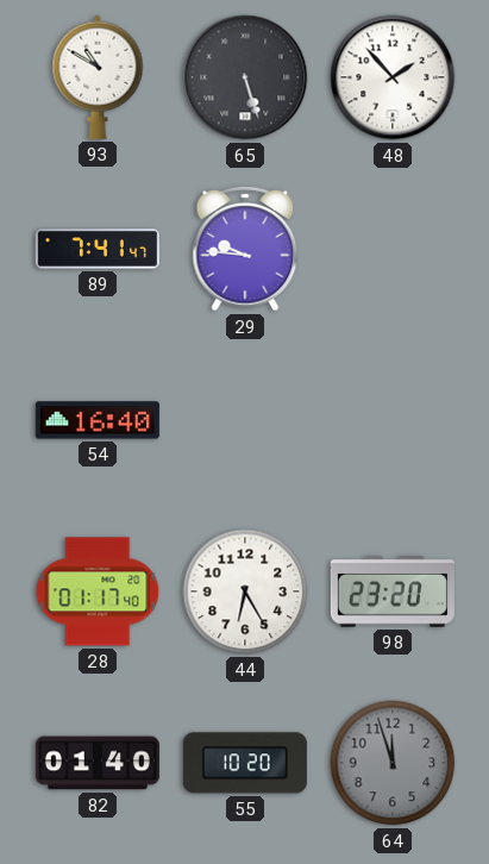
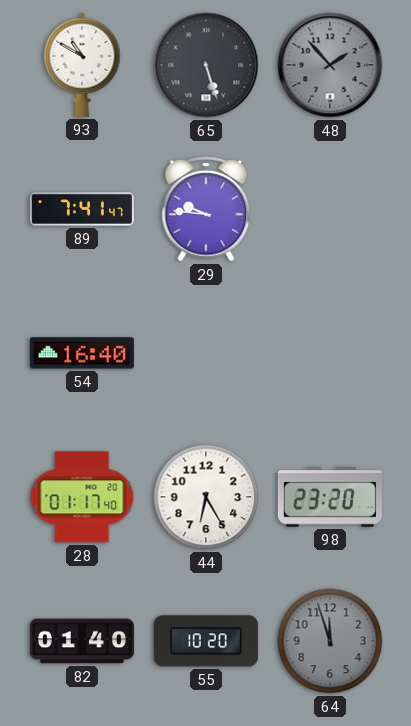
48 dial: white -> grey
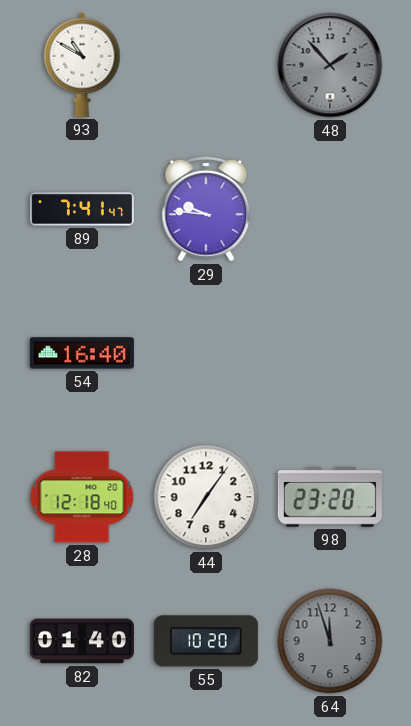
65: 5:27 -> none
28: 01:17 -> 12:18
44: 6:25 -> 7:06
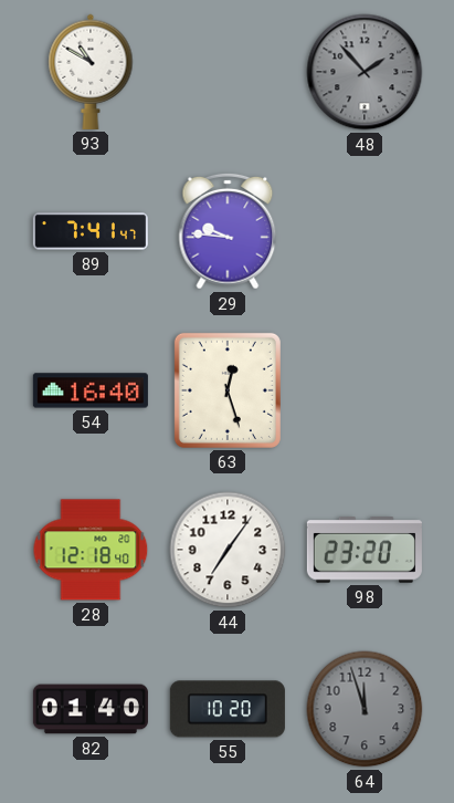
63: none -> 12:27
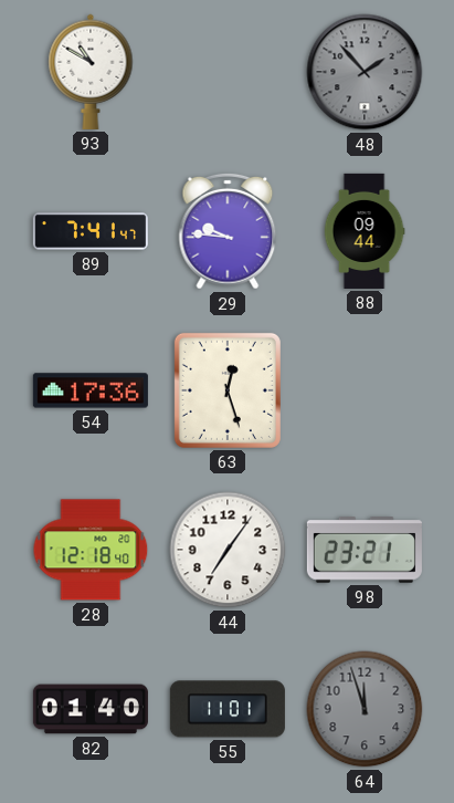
88: none -> 09:44
54: 16:40 -> 17:36
98: 23:20 -> 23:21
55: 10:20 -> 11:01
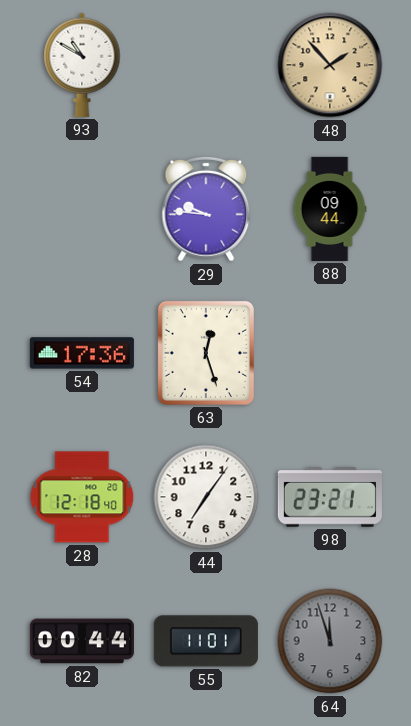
48 dial: grey -> champagne
89: 7:41 -> none
82: 01:40 -> 00:44
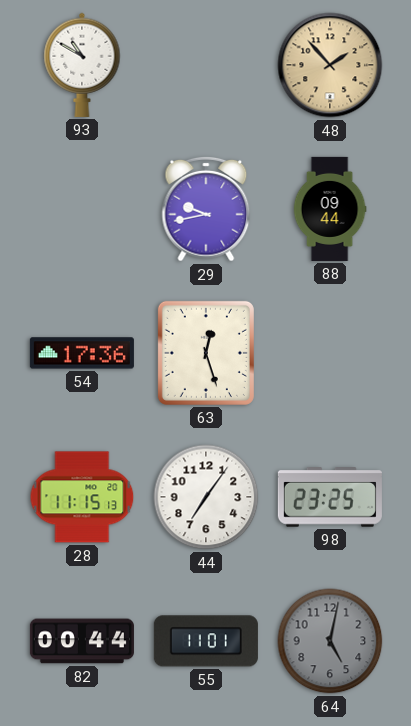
29: 9:46 -> 9:43
28: 12:18 -> 11:15
98: 23:21 -> 23:25
64: 11:57 -> 5:02
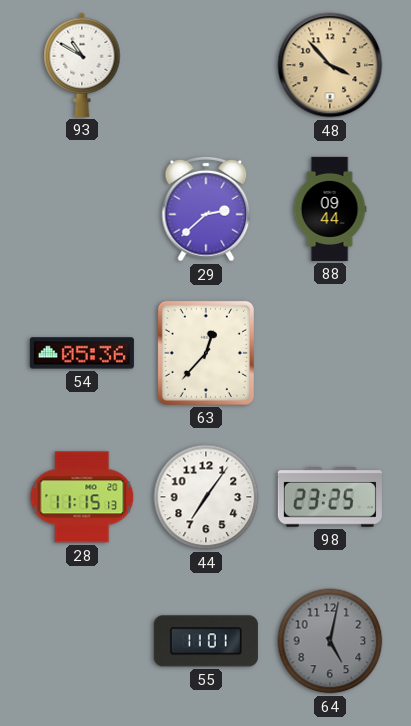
48: 1:53 -> 3:53
29: 9:43 -> 2:38
54: 17:36 -> 05:36
63: 12:27 -> 12:37
82: 00:44 -> none
